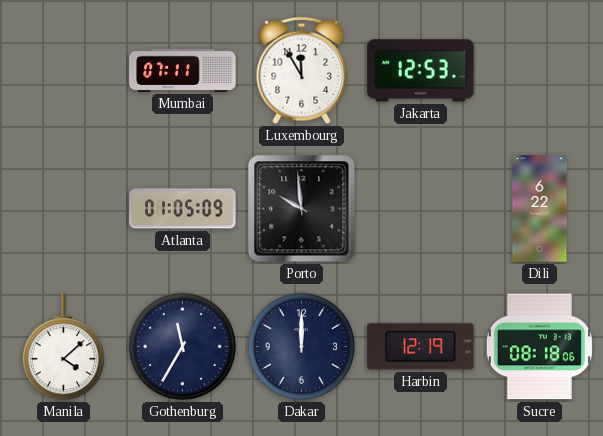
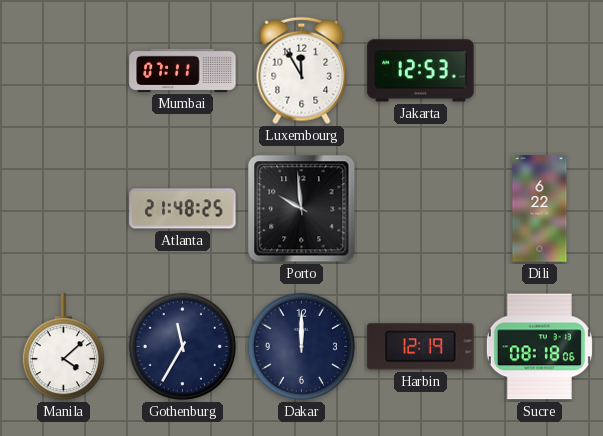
Atlanta: 01:05 -> 21:48
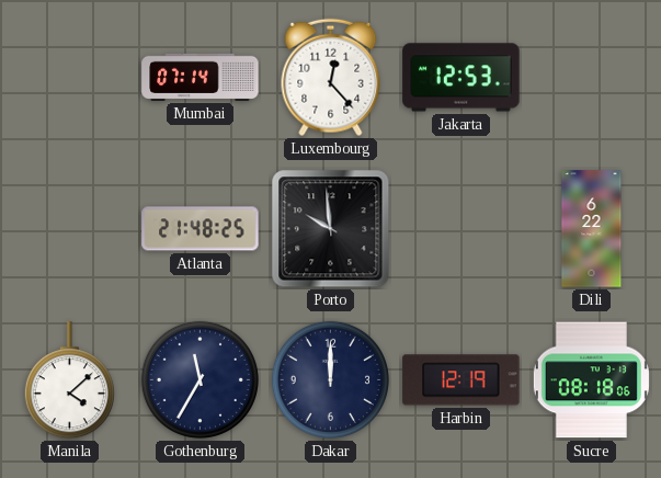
Mumbai: 07:11 -> 07:14
Luxembourg: 11:55 -> 12:23
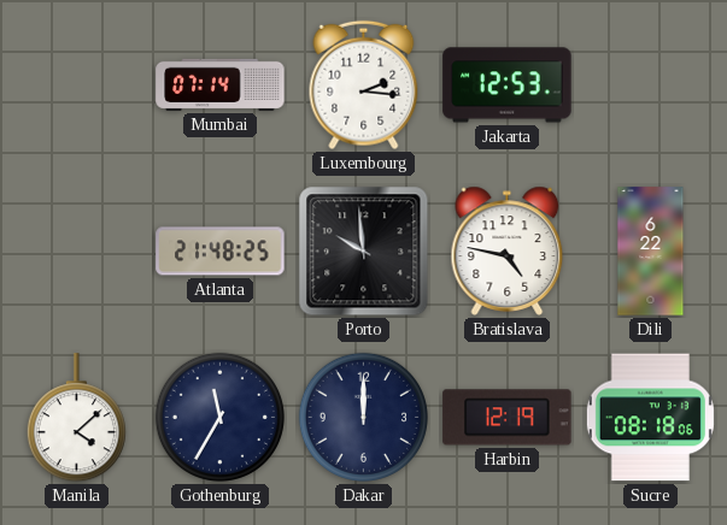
Luxembourg: 12:23 -> 2:16
Bratislava: none -> 4:47
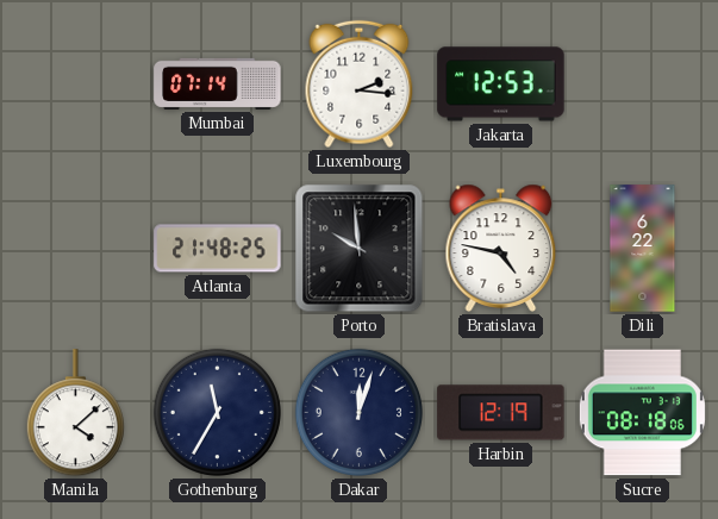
Dakar: 12:00 -> 12:03
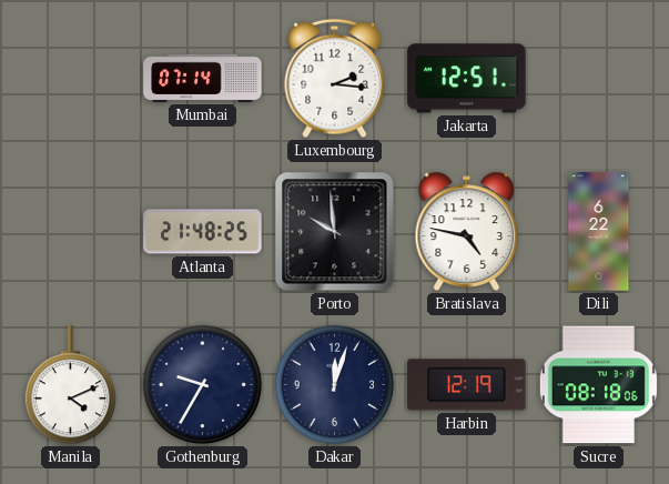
Jakarta: 12:53 -> 12:51
Manila: 4:08 -> 4:11
Gothenburg: 11:35 -> 9:35
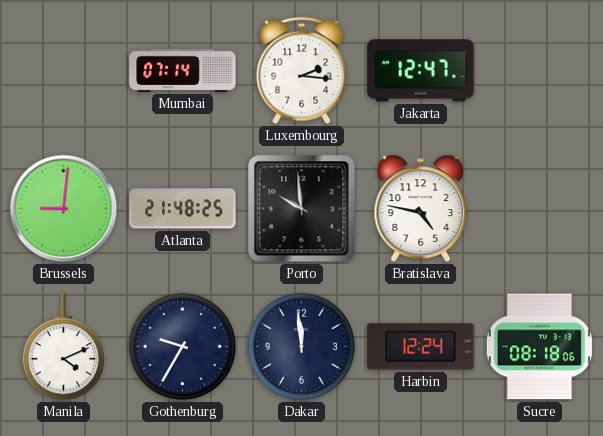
Jakarta: 12:51 -> 12:47
Brussels: none -> 9:01
Dili: 6:22 -> none
Dakar: 12:03 -> 11:59
Harbin: 12:19 -> 12:24
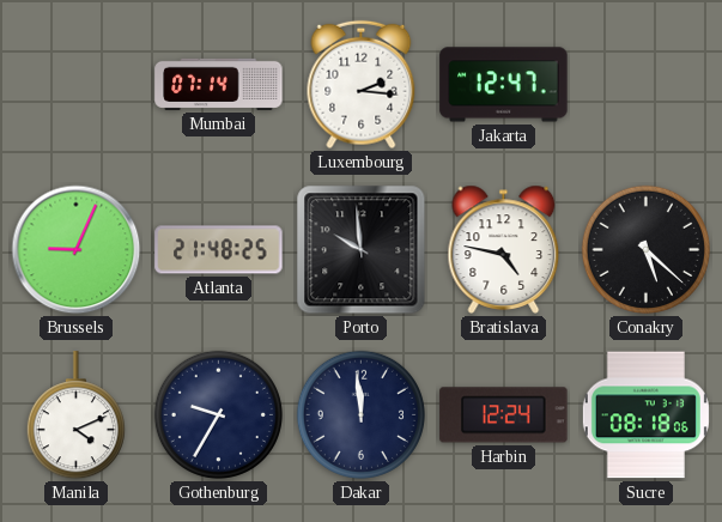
Brussels: 9:01 -> 9:04
Conakry: none -> 5:22
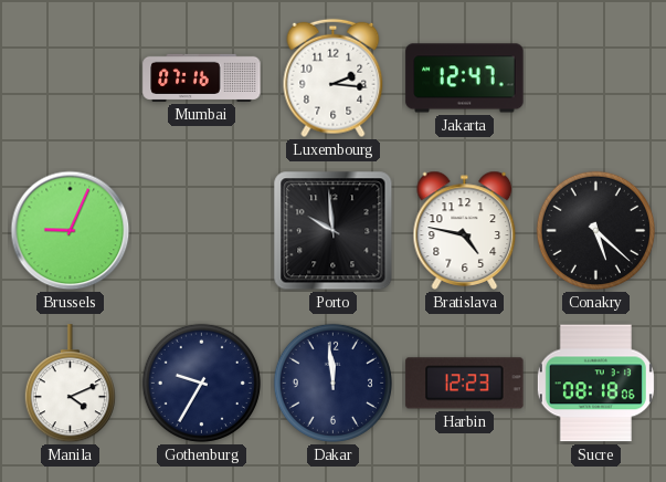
Mumbai: 07:14 -> 07:16
Atlanta: 21:48 -> none
Harbin: 12:24 -> 12:23
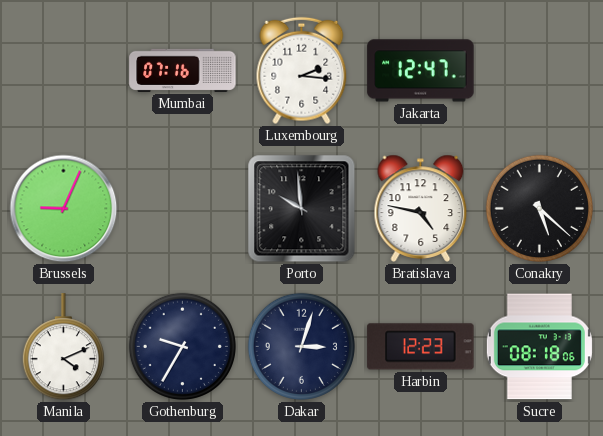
Dakar: 11:59 -> 3:03
